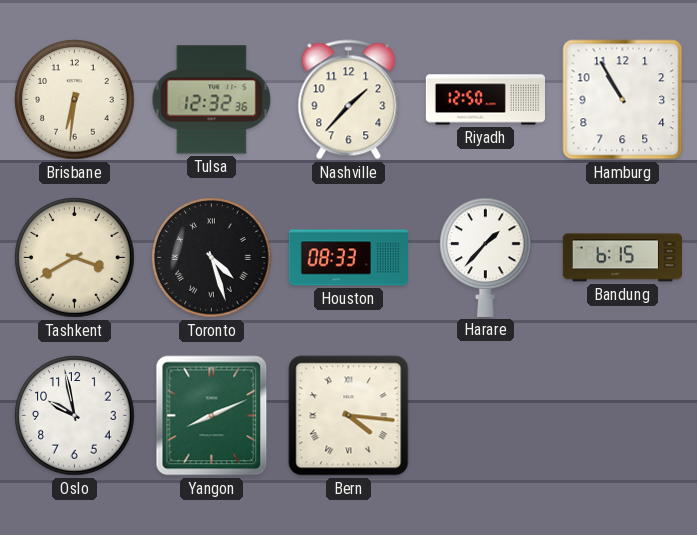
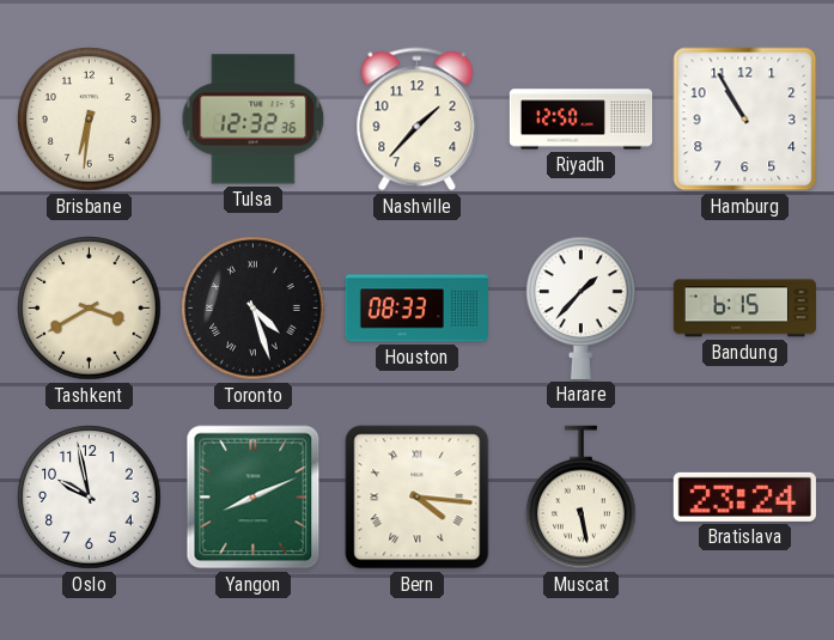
Muscat: none -> 5:28
Bratislava: none -> 23:24
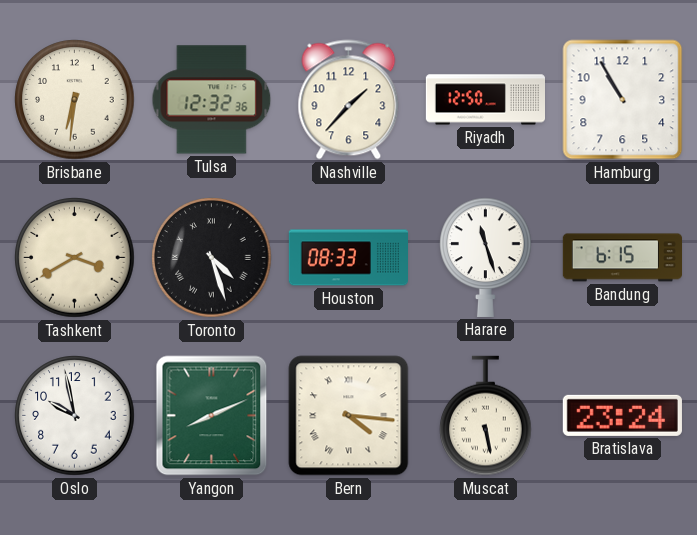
Harare: 1:37 -> 11:27
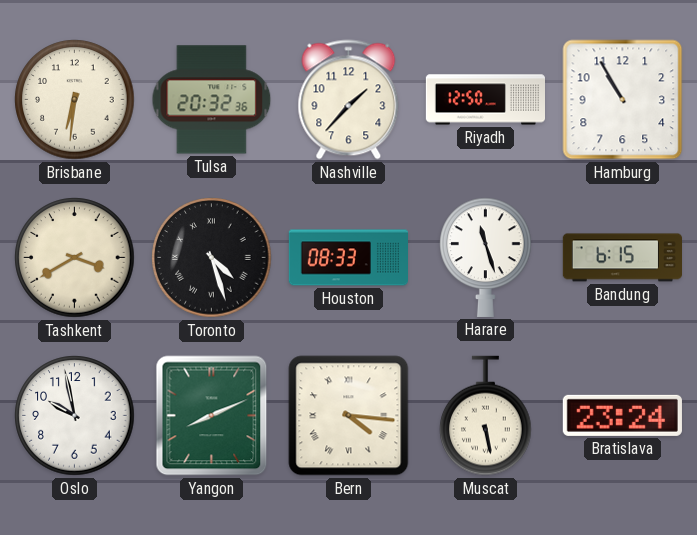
Tulsa: 12:32 -> 20:32
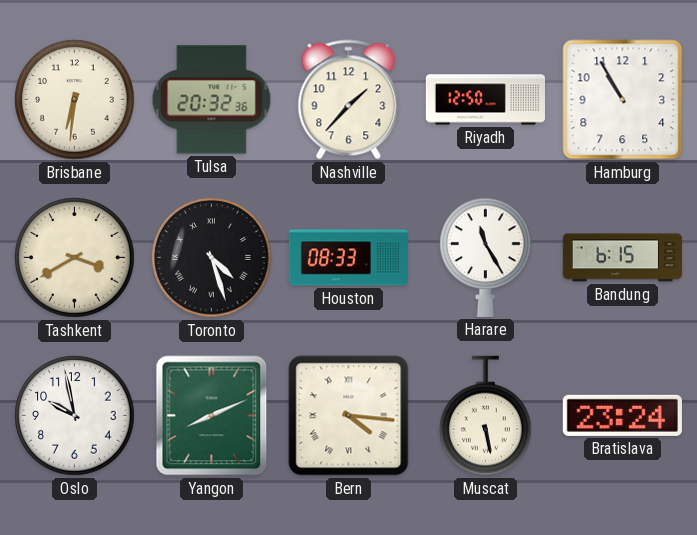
Harare: 11:27 -> 11:25
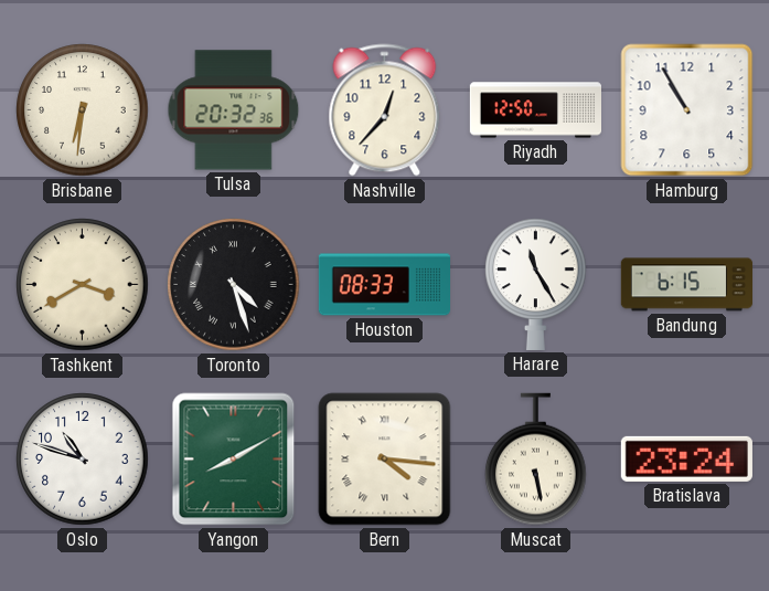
Nashville: 1:37 -> 12:37
Oslo: 9:58 -> 10:48
Yangon: 8:11 -> 8:10
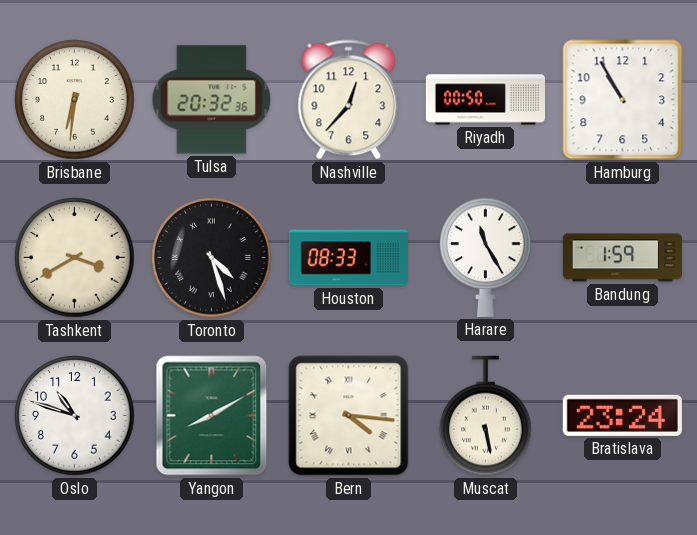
Riyadh: 12:50 -> 00:50
Bandung: 6:15 -> 1:59
